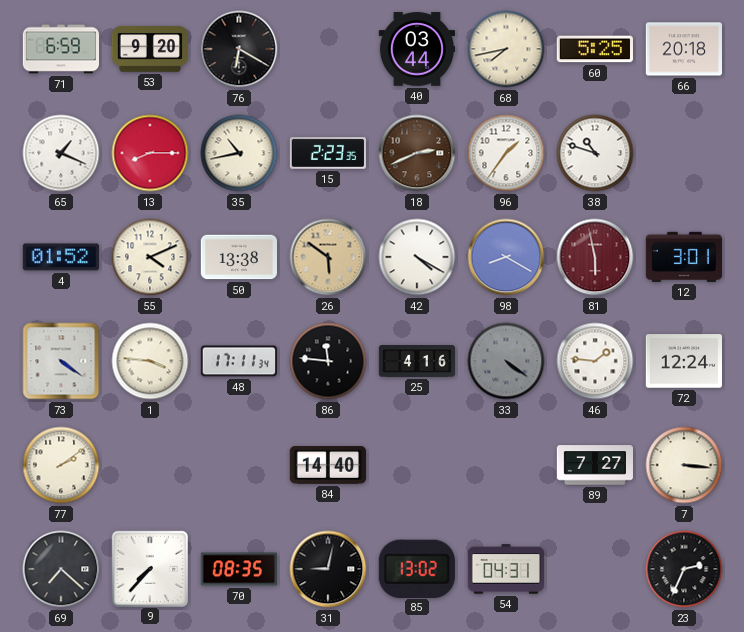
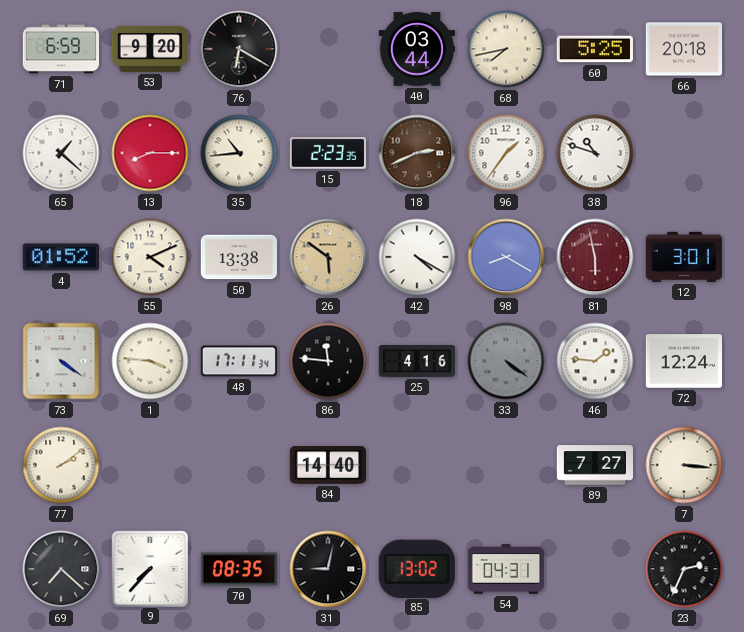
65: 1:19 -> 1:22
35: 10:43 -> 10:44
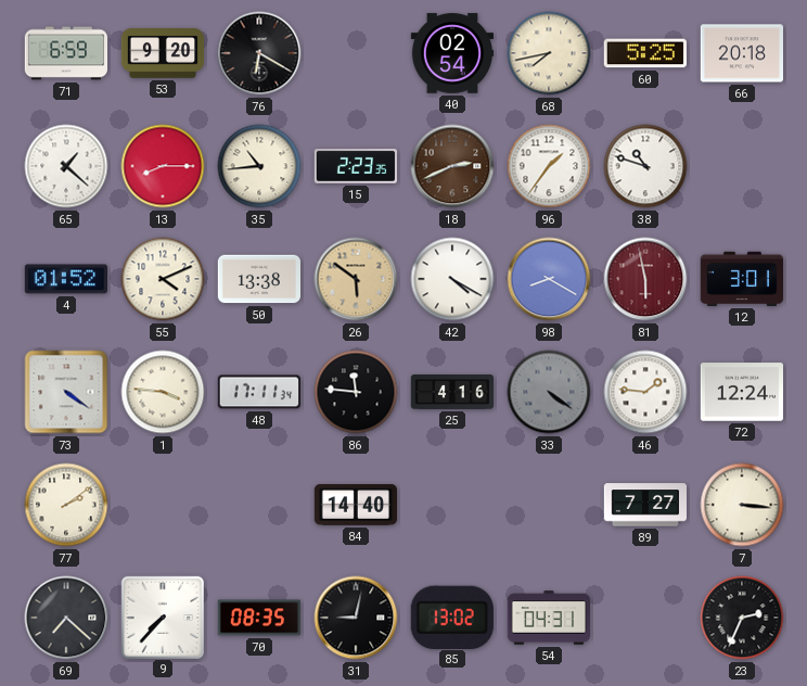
40: 03:44 -> 02:54
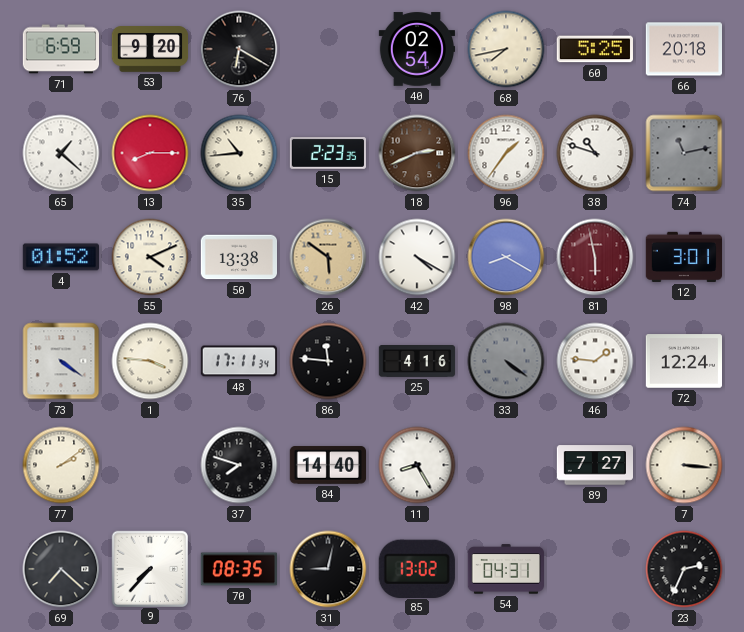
74: none -> 11:13
37: none -> 7:48
11: none -> 8:25
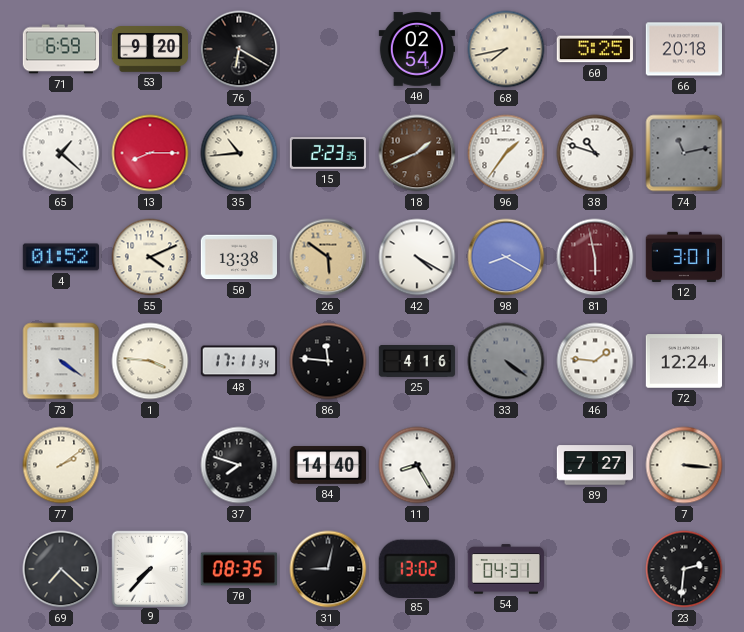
18: 2:41 -> 1:41
23: 2:34 -> 2:31
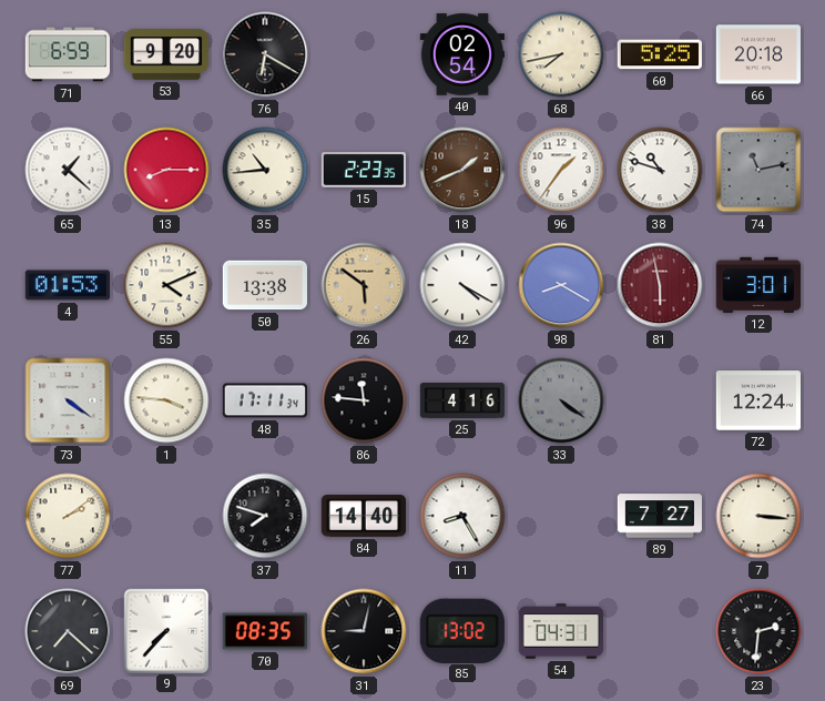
4: 01:52 -> 01:53
46: 1:46 -> none
